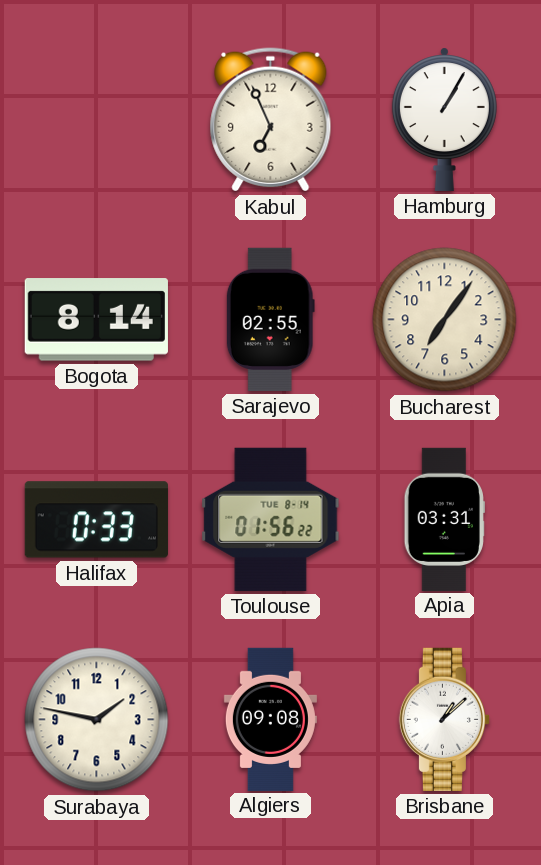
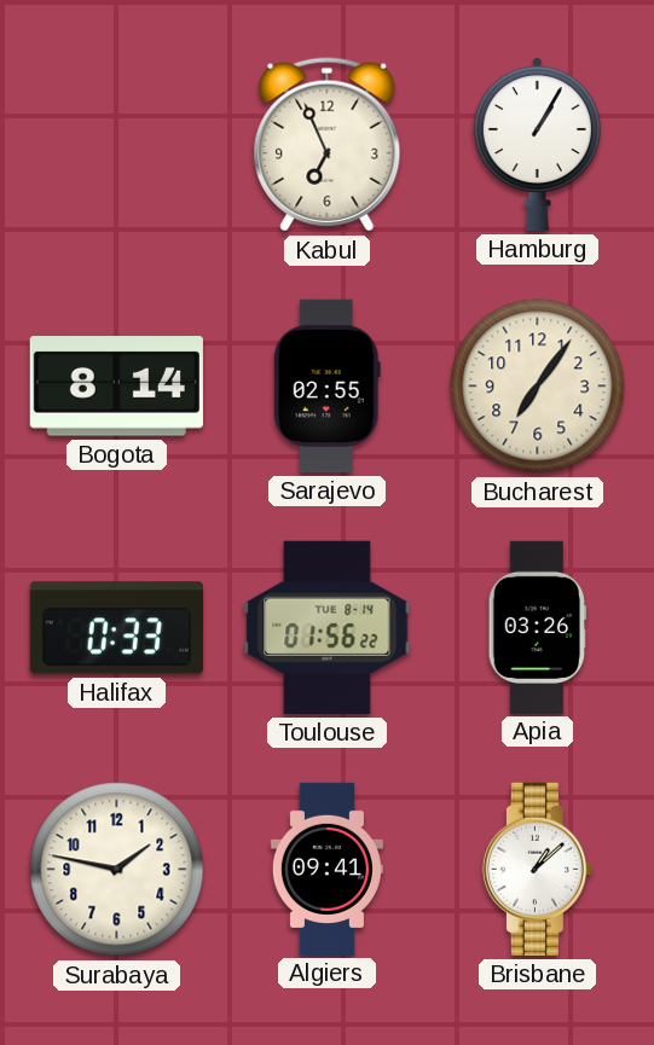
Apia: 03:31 -> 03:26
Algiers: 09:08 -> 09:41
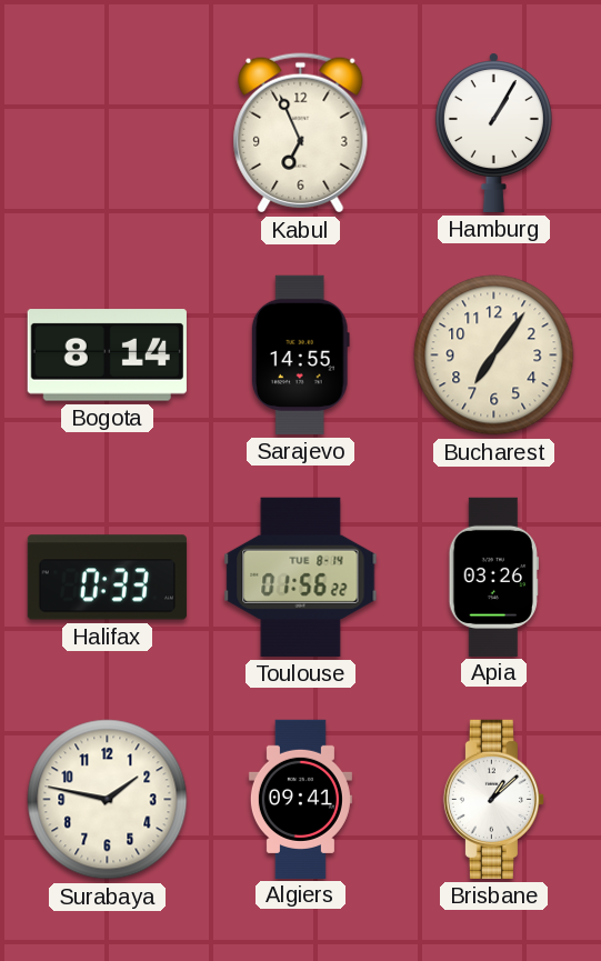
Sarajevo: 02:55 -> 14:55
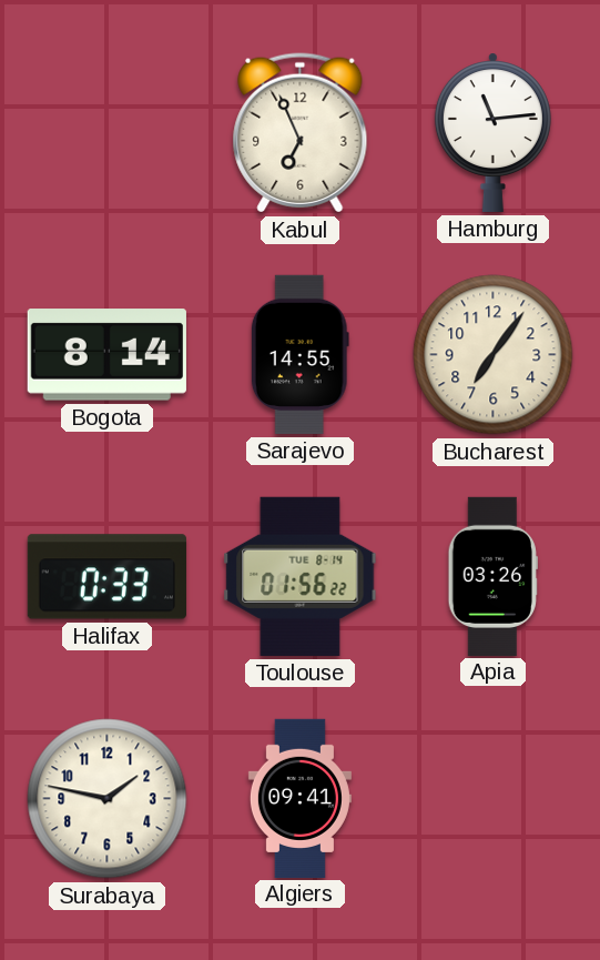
Hamburg: 1:05 -> 11:14
Brisbane: 1:08 -> none
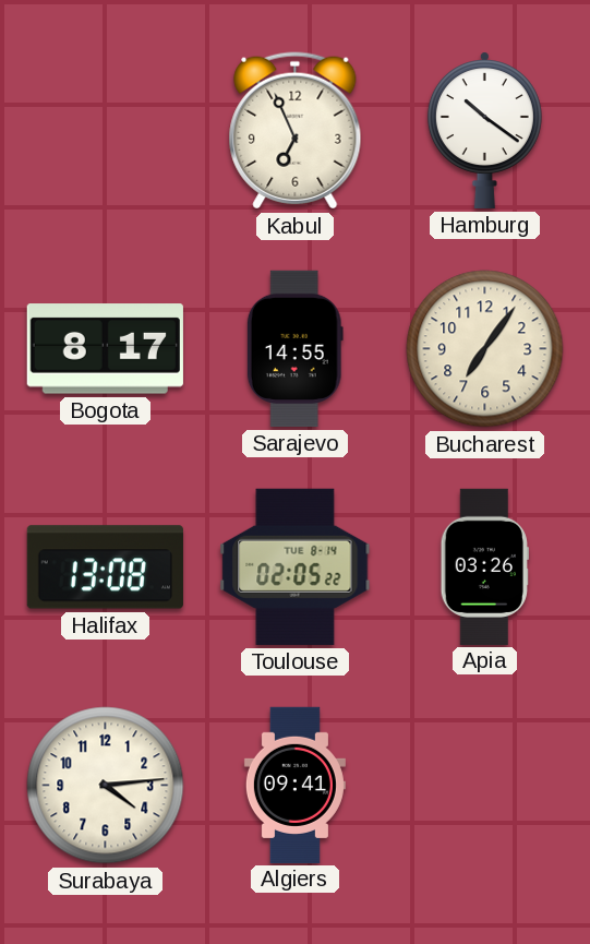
Hamburg: 11:14 -> 10:21
Bogota: 8:14 -> 8:17
Halifax: 0:33 -> 13:08
Toulouse: 01:56 -> 02:05
Surabaya: 1:47 -> 4:14
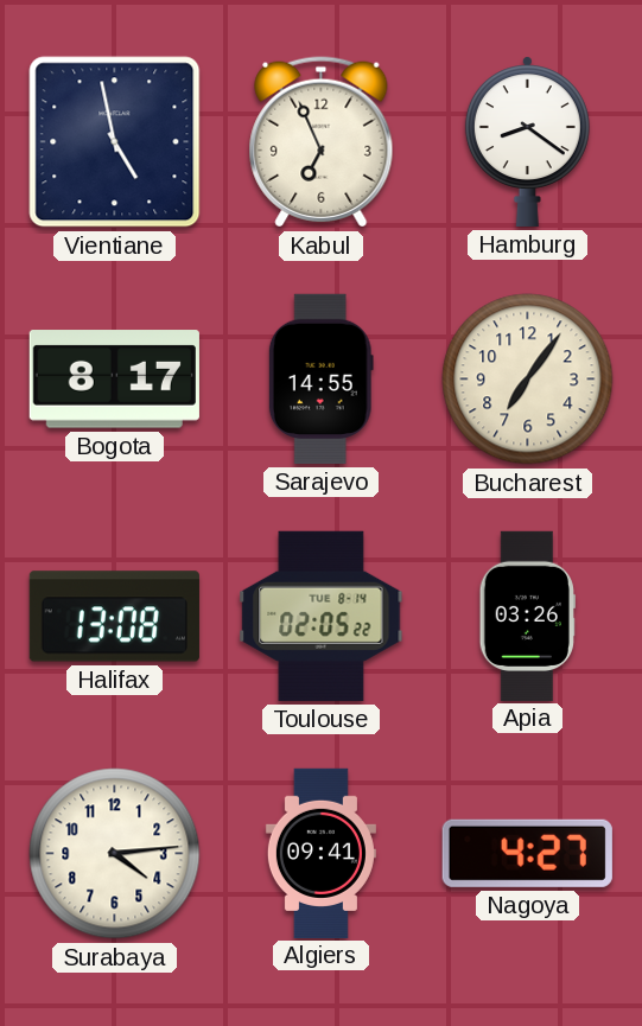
Vientiane: none -> 4:58
Hamburg: 10:21 -> 8:21
Nagoya: none -> 4:27
